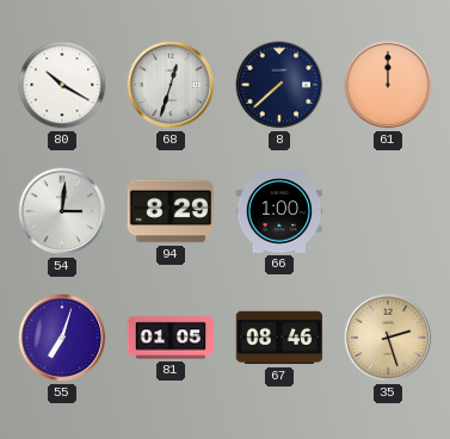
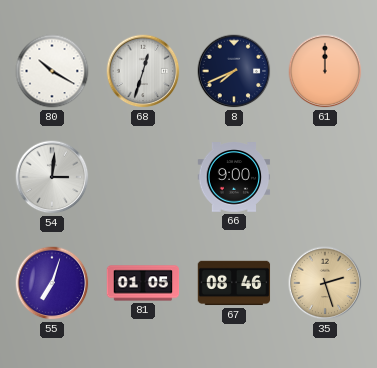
8: 7:38 -> 7:41
94: 8:29 -> none
66: 1:00 -> 9:00
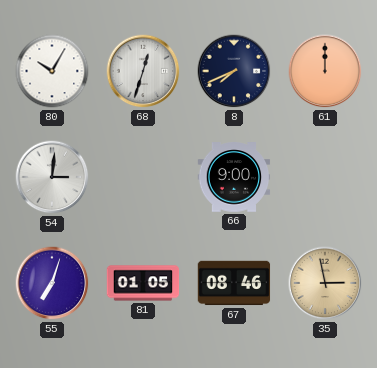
80: 10:20 -> 10:05
35: 2:27 -> 2:58
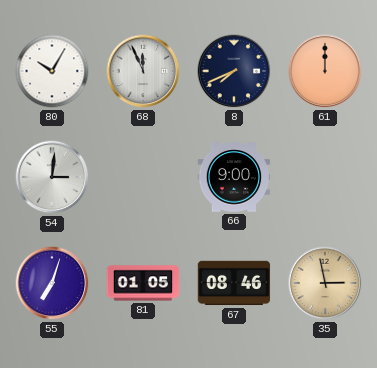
68: 12:33 -> 11:56
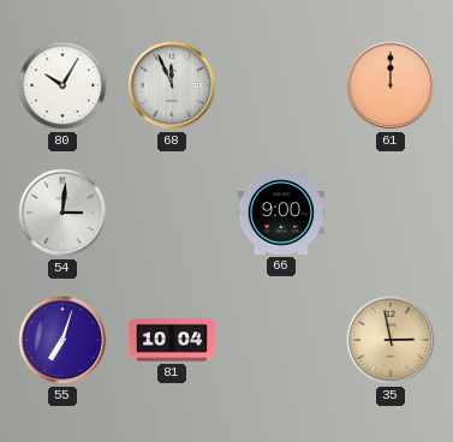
8: 7:41 -> none
81: 01:05 -> 10:04
67: 08:46 -> none
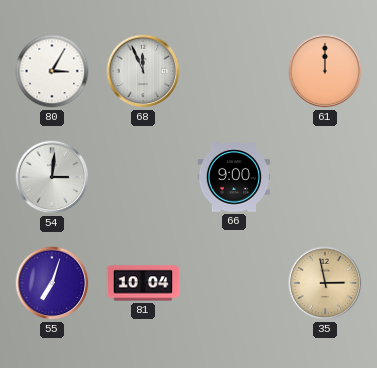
80: 10:05 -> 3:05
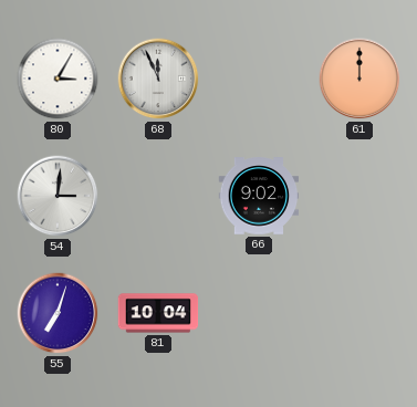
66: 9:00 -> 9:02
35: 2:58 -> none
